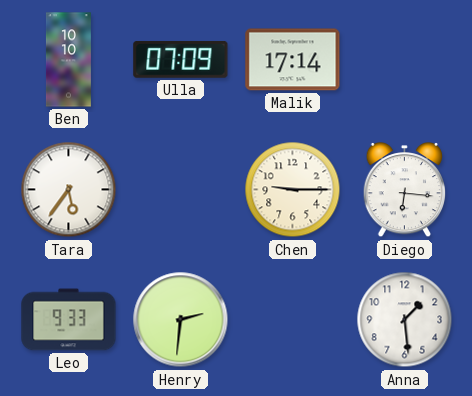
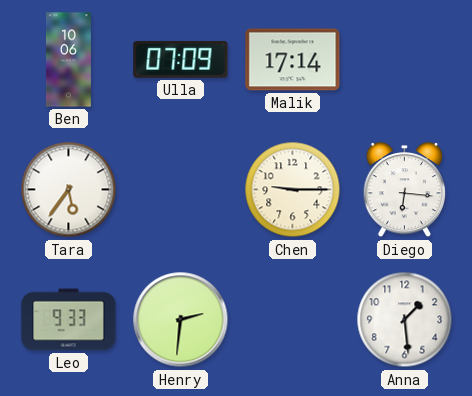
Ben: 10:10 -> 10:06
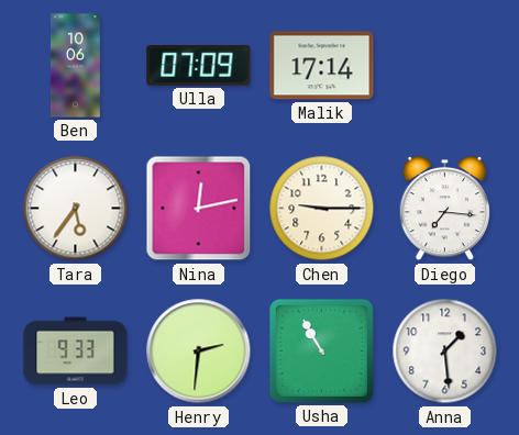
Nina: none -> 12:13
Diego: 6:16 -> 7:16
Usha: none -> 10:55
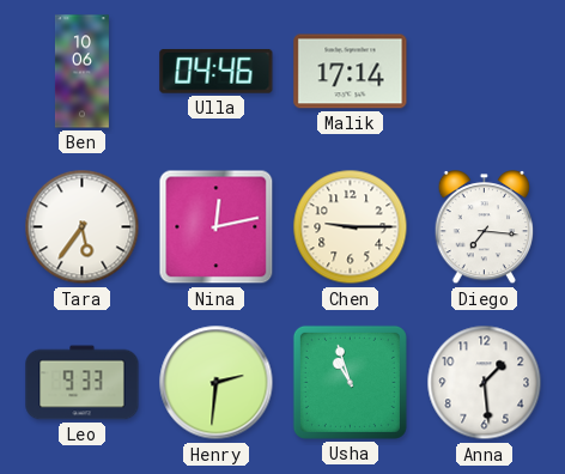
Ulla: 07:09 -> 04:46
Usha: 10:55 -> 10:57
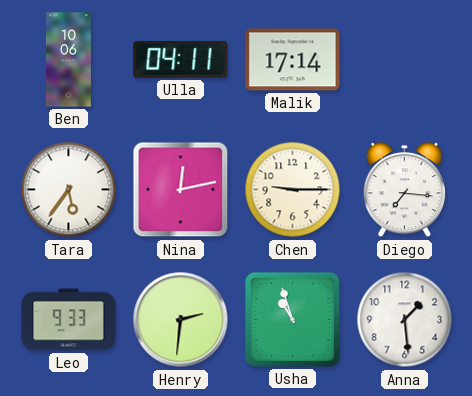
Ulla: 04:46 -> 04:11
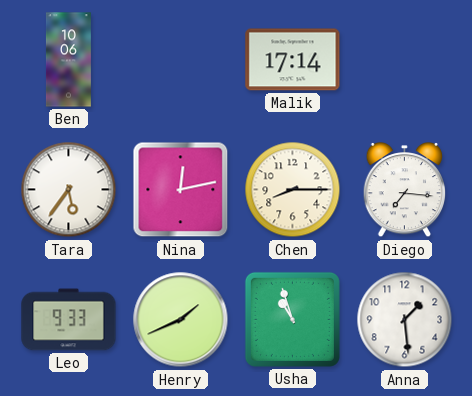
Ulla: 04:11 -> none
Chen: 9:15 -> 8:15
Henry: 2:31 -> 1:41
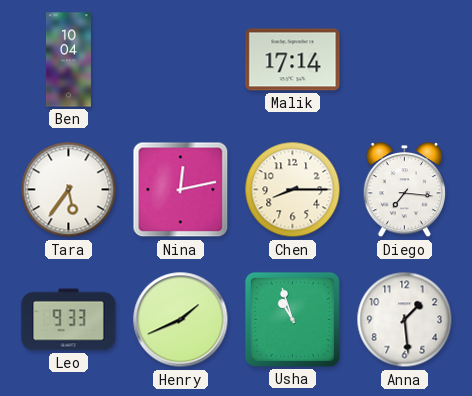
Ben: 10:06 -> 10:04
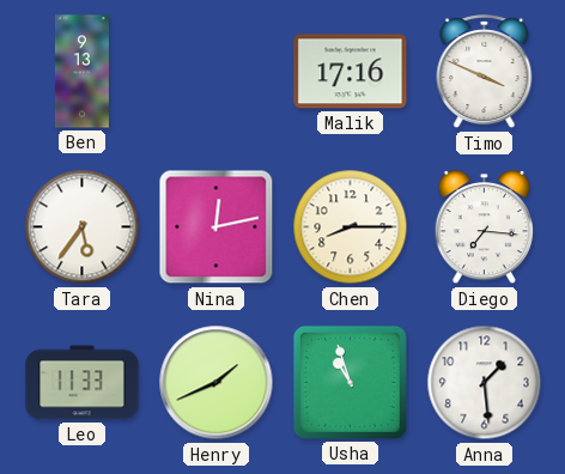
Ben: 10:04 -> 9:13
Malik: 17:14 -> 17:16
Timo: none -> 3:49
Leo: 9:33 -> 11:33
